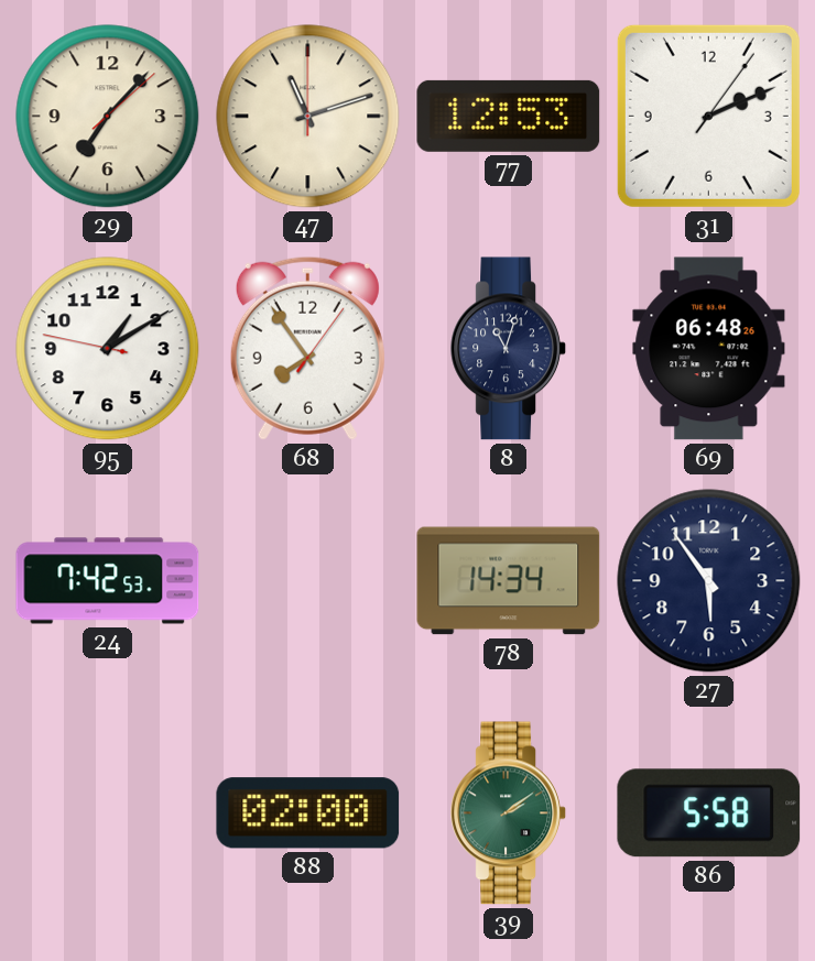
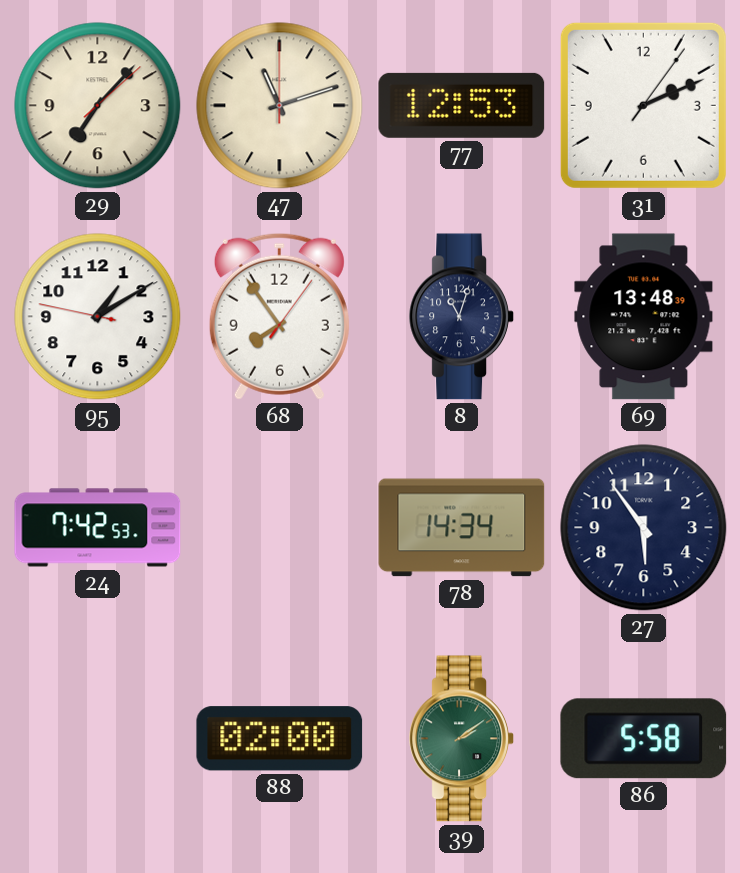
69: 06:48 -> 13:48
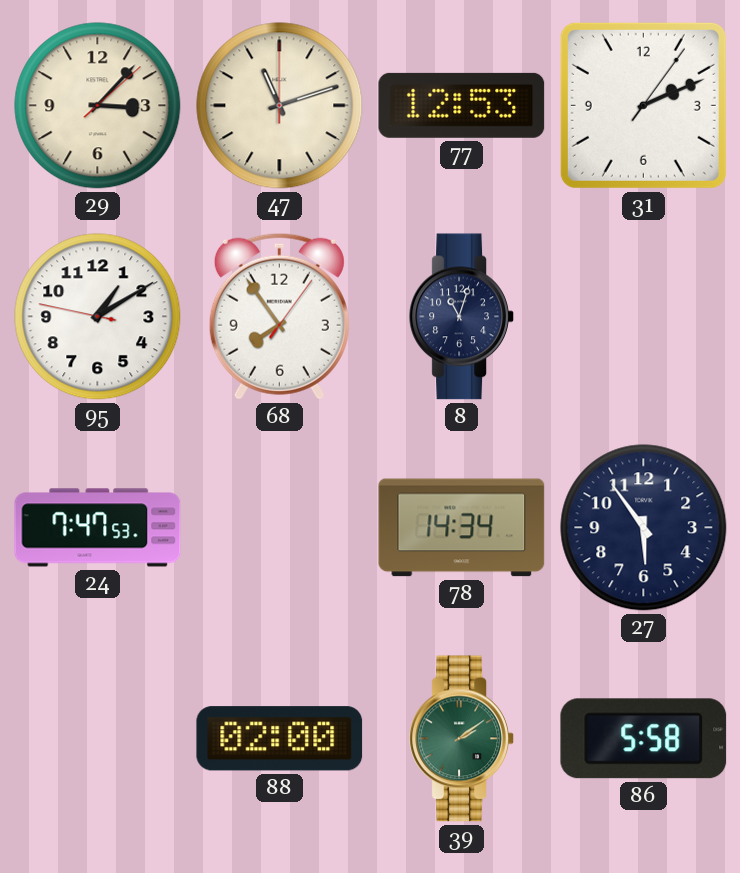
29: 7:07 -> 3:07
69: 13:48 -> none
24: 7:42 -> 7:47
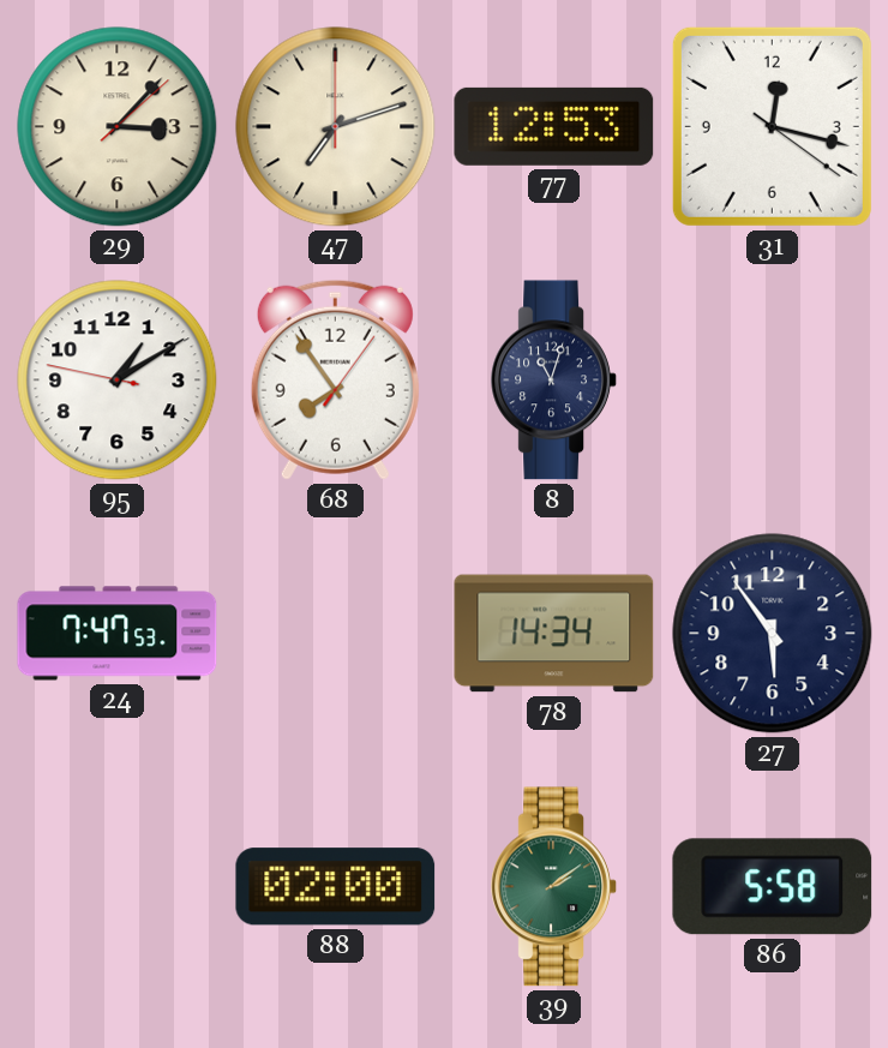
47: 11:12 -> 7:12
31: 2:11 -> 12:17
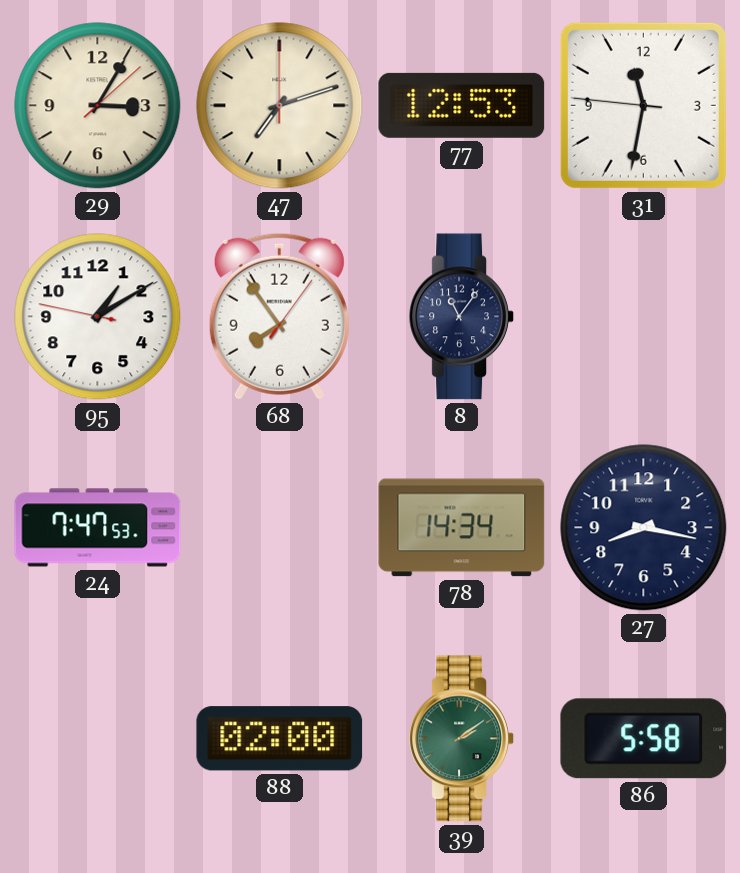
29: 3:07 -> 3:05
31: 12:17 -> 11:31
8: 11:03 -> 11:06
27: 5:54 -> 8:17
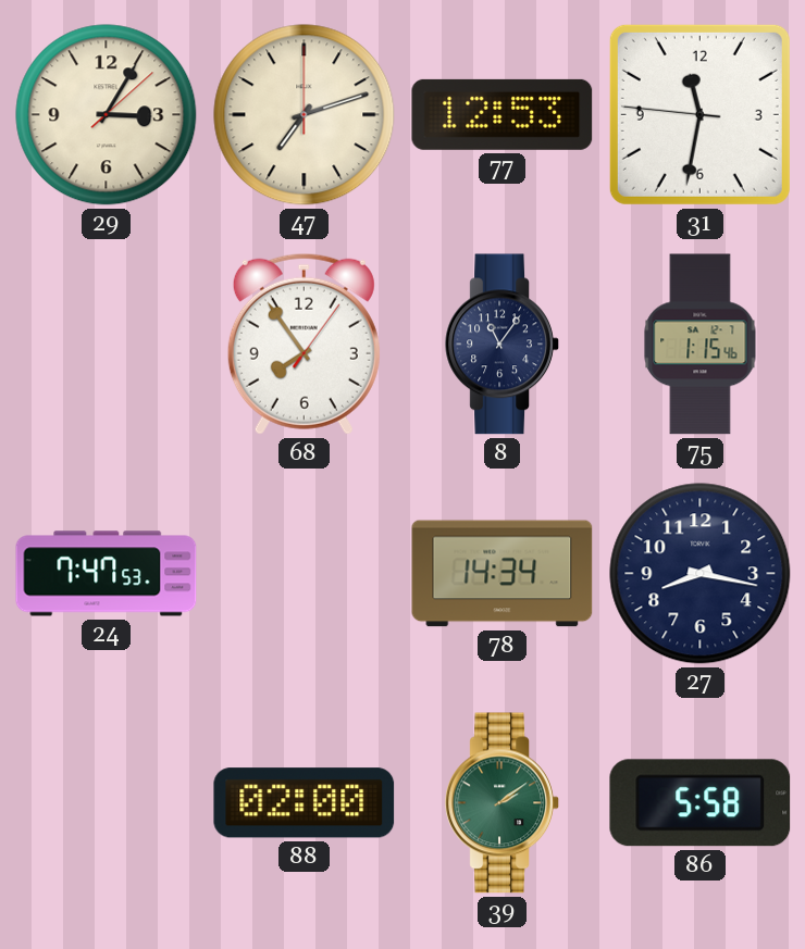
95: 1:09 -> none
75: none -> 1:15
